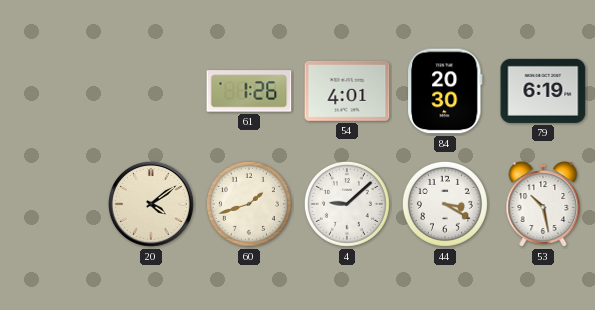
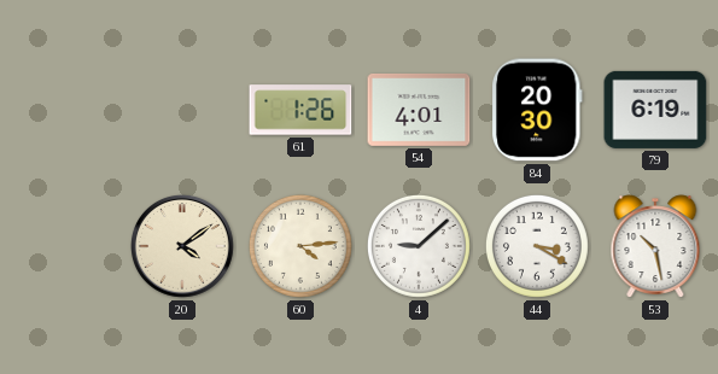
60: 1:42 -> 4:14
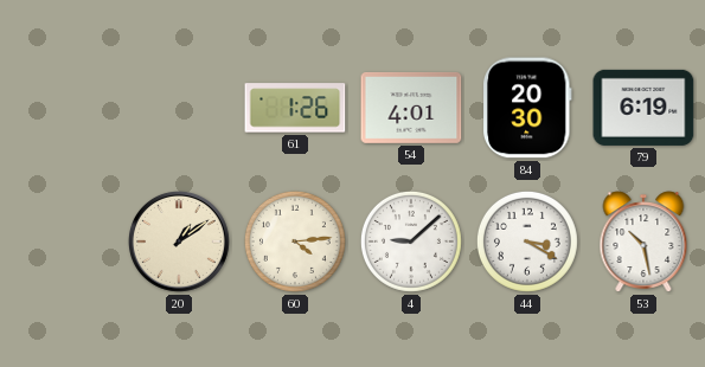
20: 4:09 -> 1:09
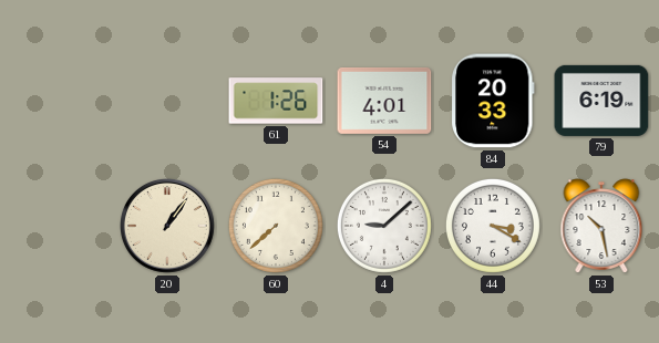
84: 20:30 -> 20:33
20: 1:09 -> 1:06
60: 4:14 -> 7:38
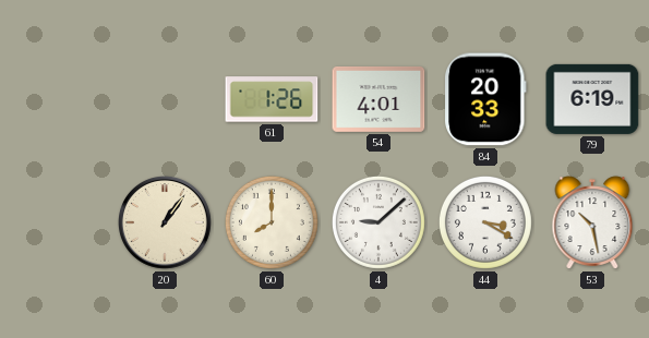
60: 7:38 -> 8:00
